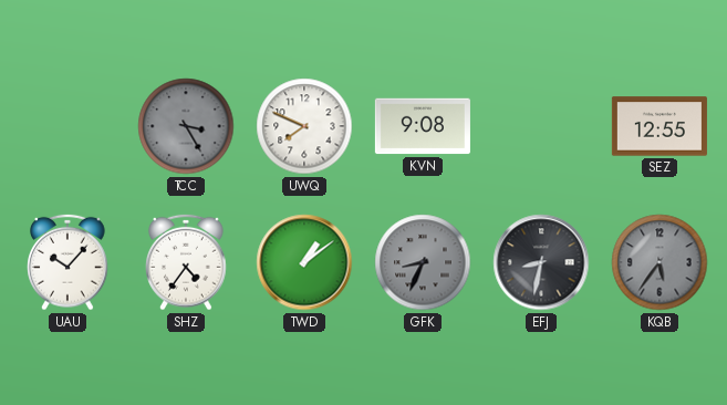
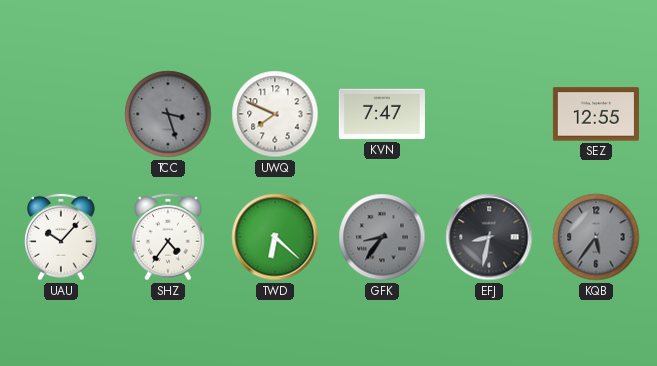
TCC: 3:25 -> 3:27
KVN: 9:08 -> 7:47
TWD: 1:09 -> 6:22
GFK: 8:34 -> 8:36
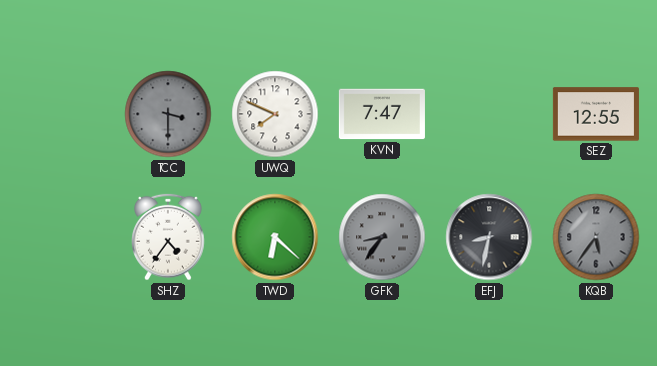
TCC: 3:27 -> 3:30
UAU: 10:07 -> none
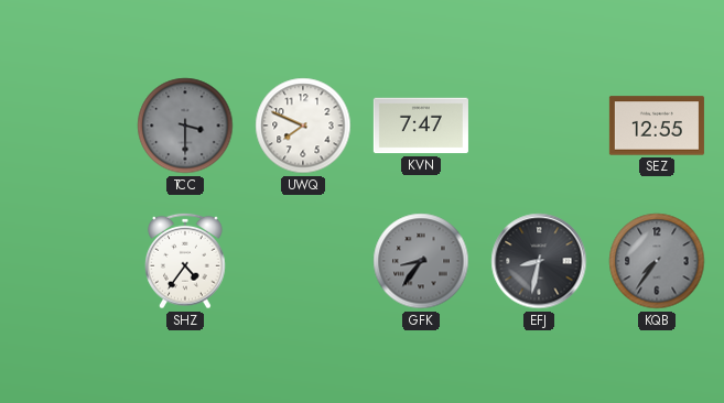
TWD: 6:22 -> none
KQB: 5:36 -> 7:36
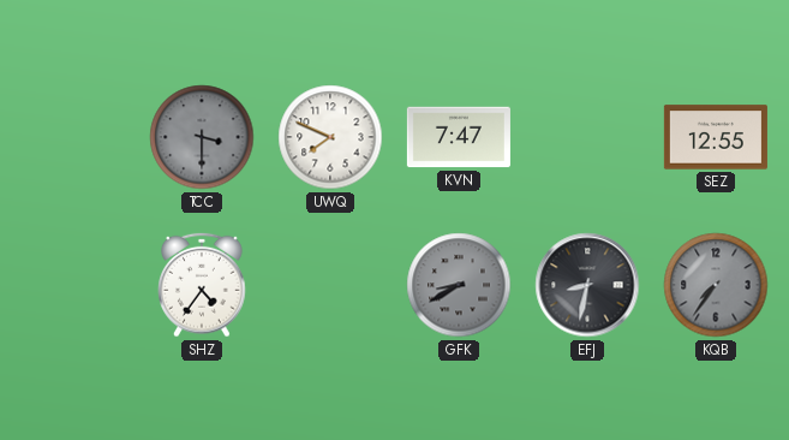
GFK: 8:36 -> 8:40
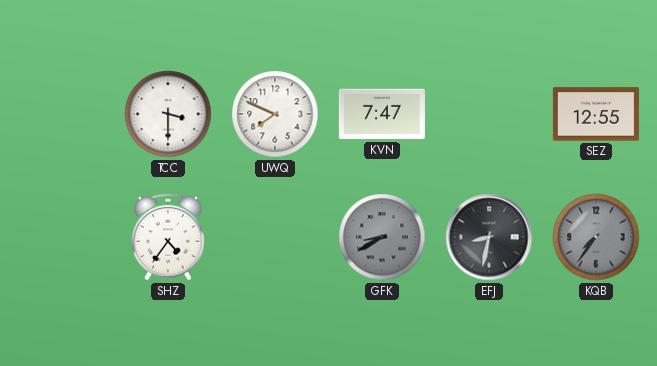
TCC dial: grey -> white
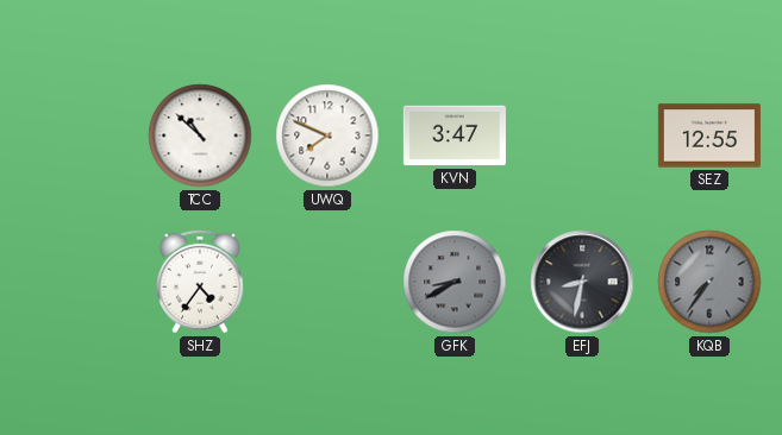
TCC: 3:30 -> 10:52
KVN: 7:47 -> 3:47
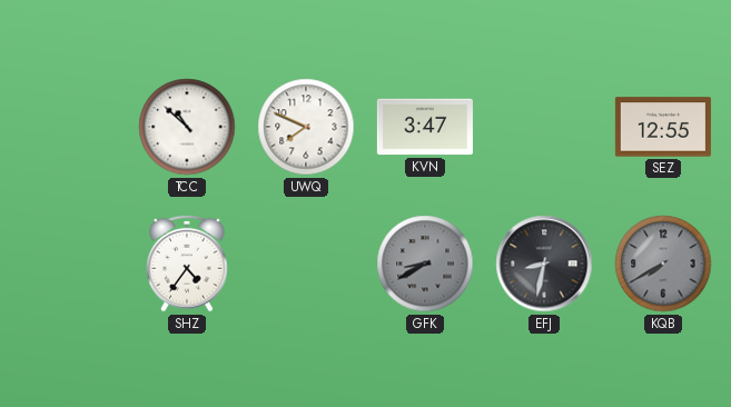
KQB: 7:36 -> 7:40
